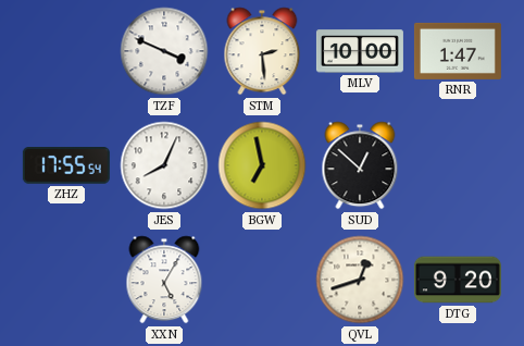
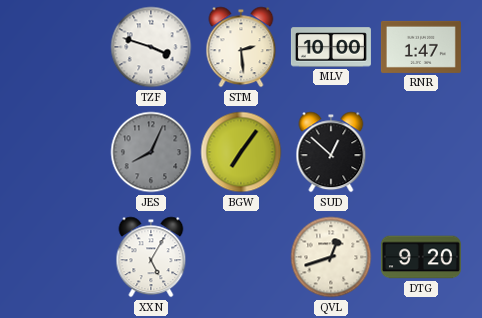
TZF: 3:49 -> 3:48
ZHZ: 17:55 -> none
JES dial: white -> grey
BGW: 6:58 -> 7:06
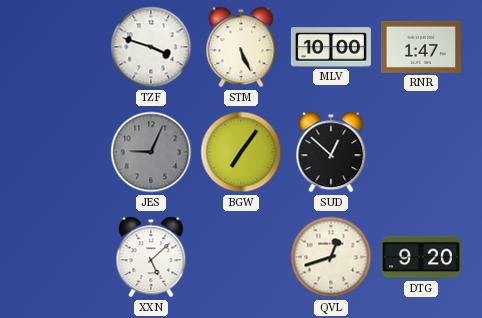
STM: 2:29 -> 5:26
JES: 8:04 -> 9:04
XXN: 5:05 -> 5:08
